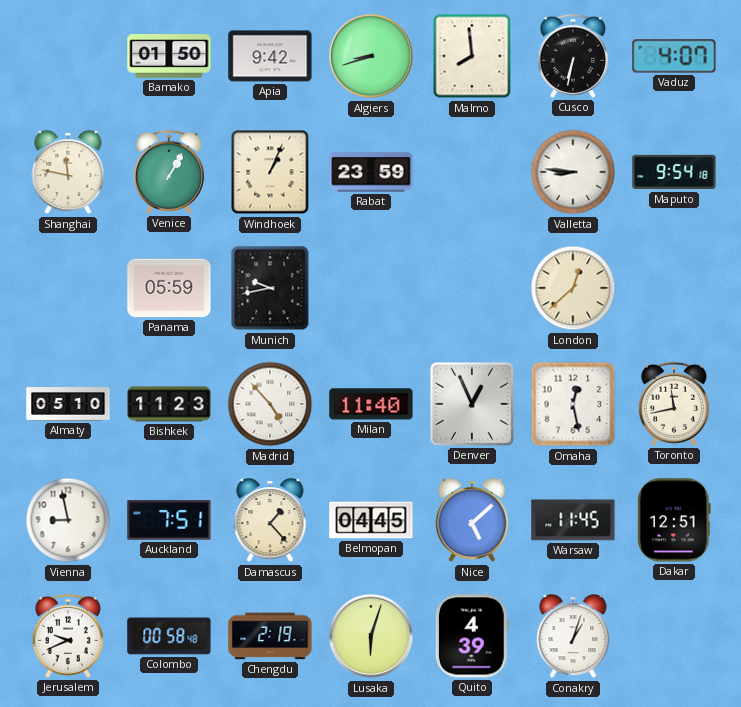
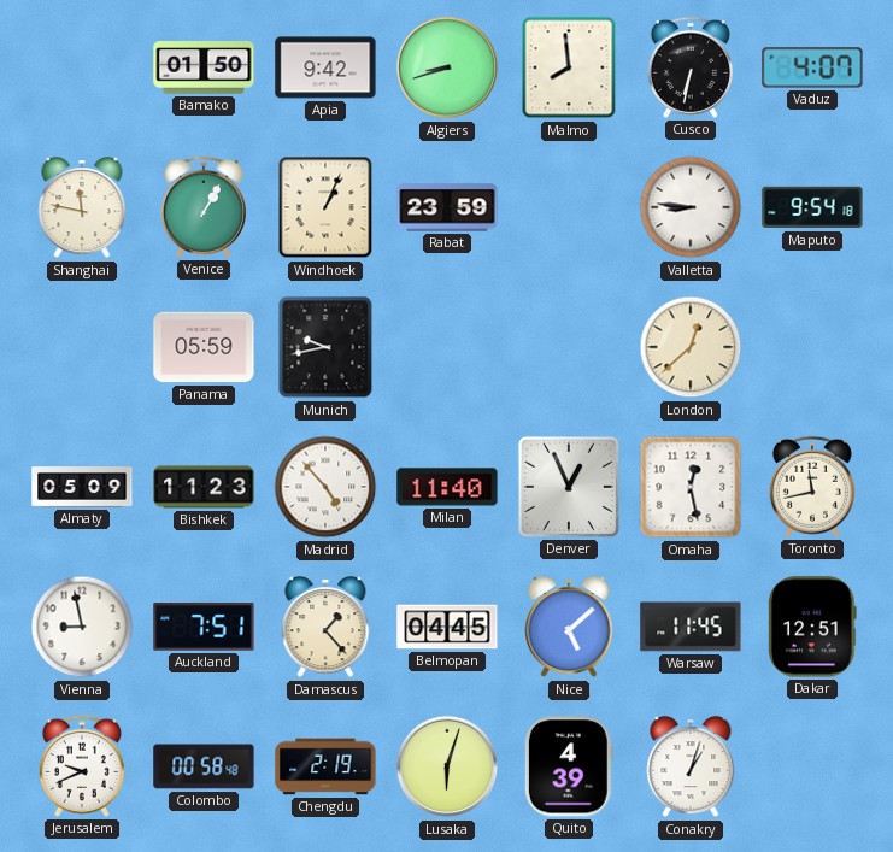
Almaty: 05:10 -> 05:09
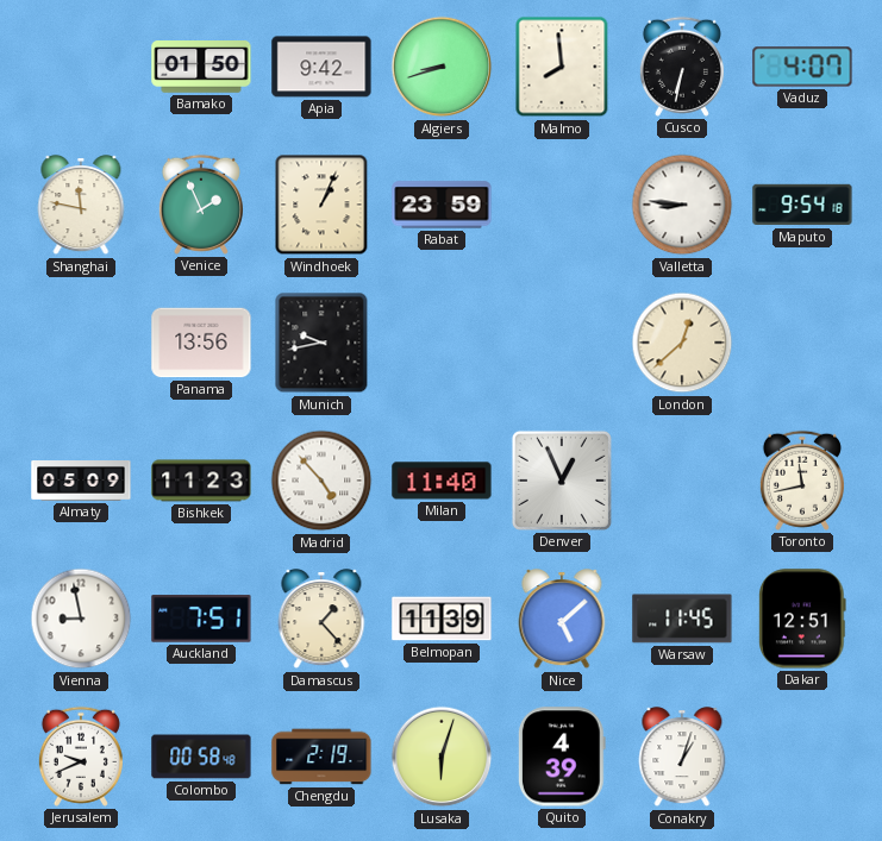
Venice: 1:05 -> 1:56
Panama: 05:59 -> 13:56
Omaha: 12:28 -> none
Belmopan: 04:45 -> 11:39
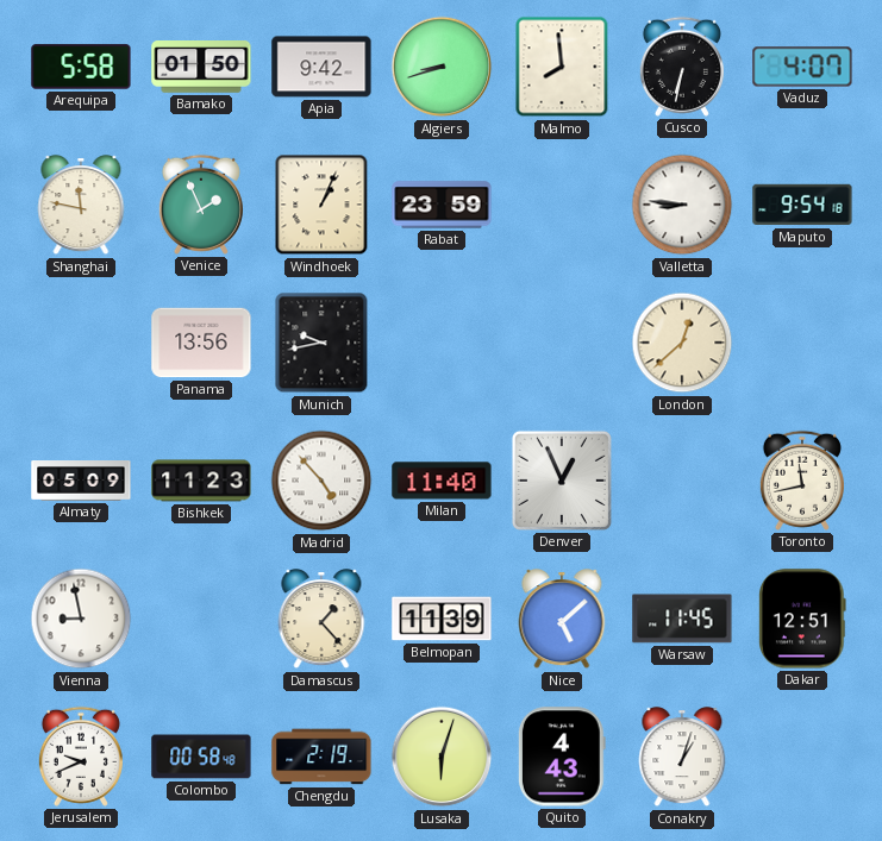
Arequipa: none -> 5:58
Auckland: 7:51 -> none
Quito: 4:39 -> 4:43
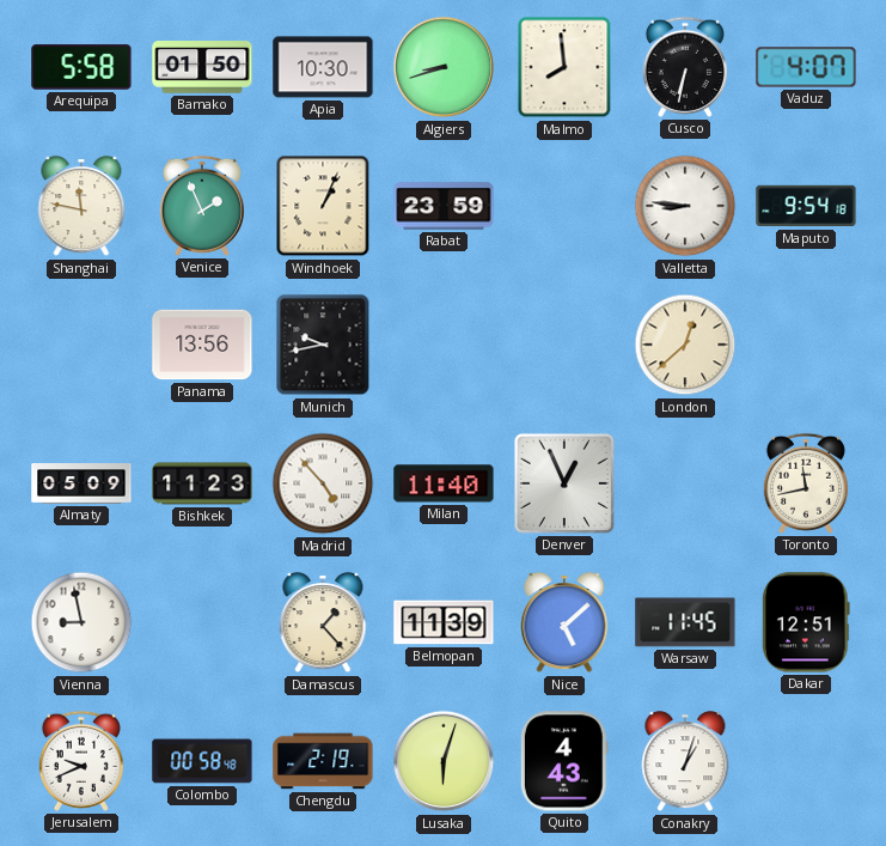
Apia: 9:42 -> 10:30
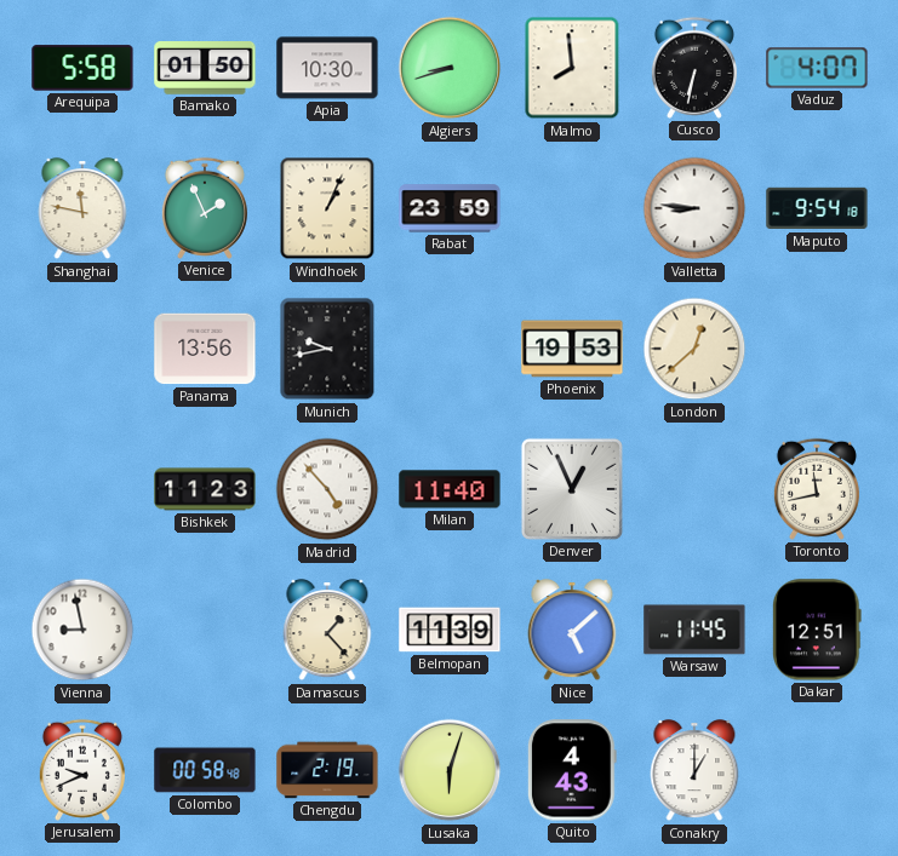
Phoenix: none -> 19:53
Almaty: 05:09 -> none
Conakry: 1:03 -> 1:00
